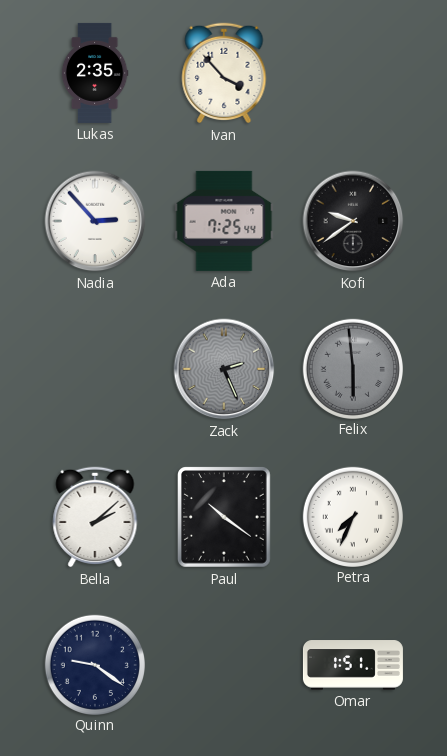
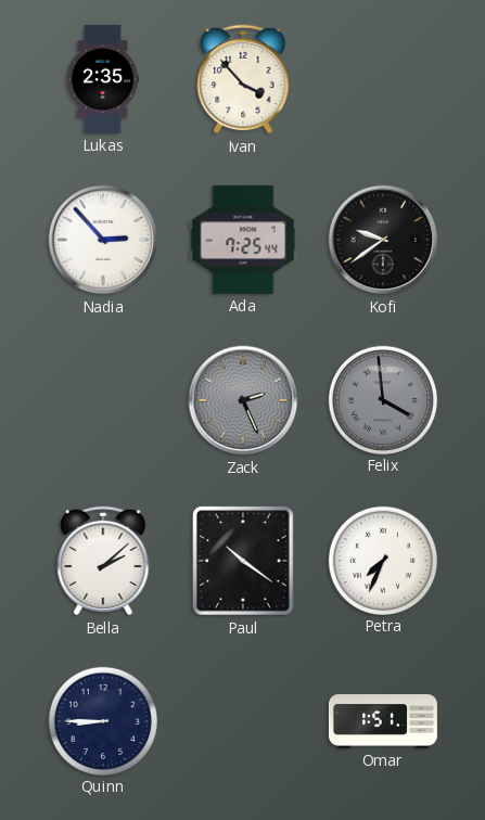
Felix: 5:59 -> 3:59
Quinn: 9:21 -> 8:45
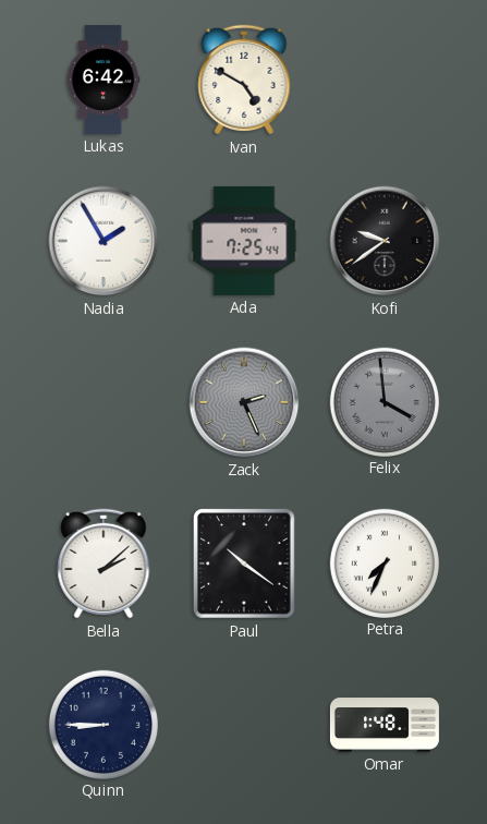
Lukas: 2:35 -> 6:42
Ivan: 3:53 -> 4:50
Nadia: 2:53 -> 1:55
Omar: 1:51 -> 1:48
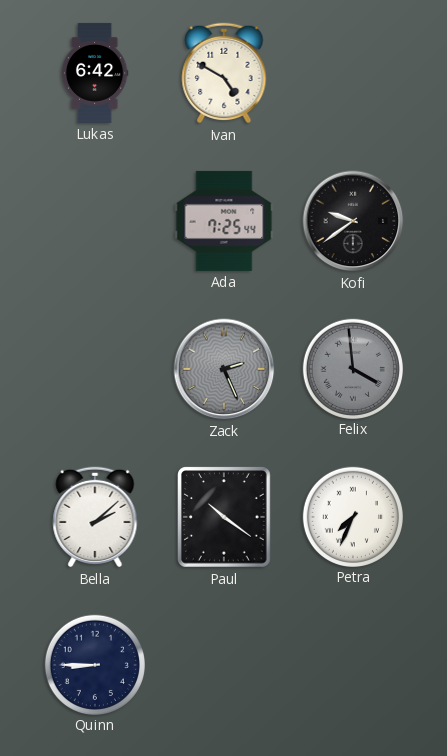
Nadia: 1:55 -> none
Omar: 1:48 -> none
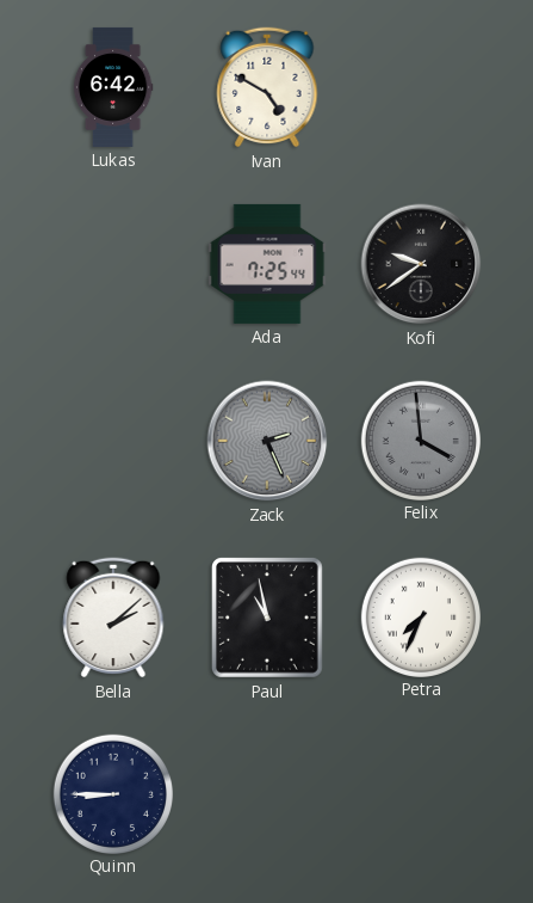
Paul: 10:21 -> 10:58
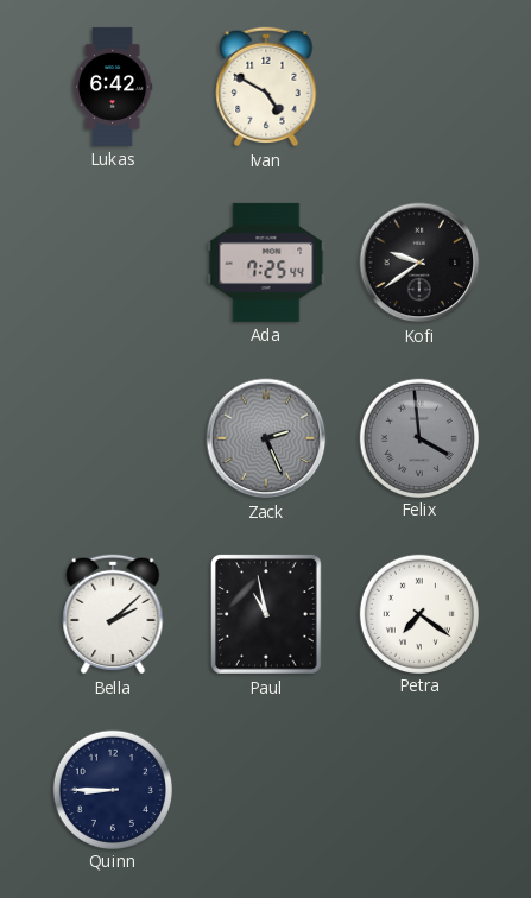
Petra: 7:34 -> 7:21
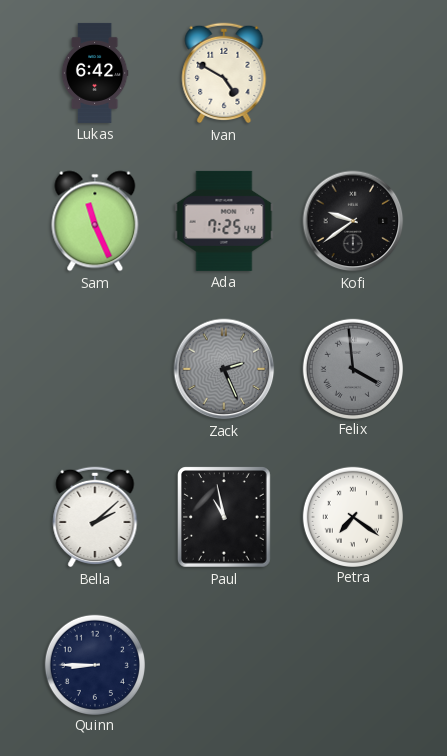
Sam: none -> 11:26
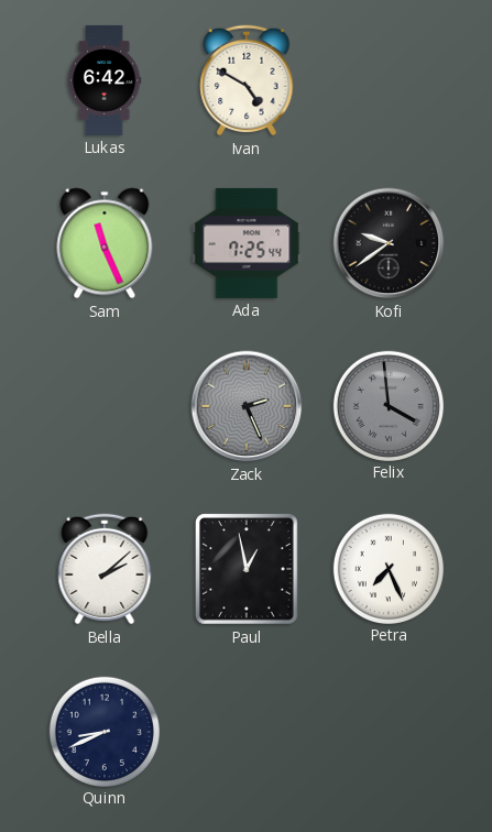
Paul: 10:58 -> 12:58
Petra: 7:21 -> 7:26
Quinn: 8:45 -> 8:41
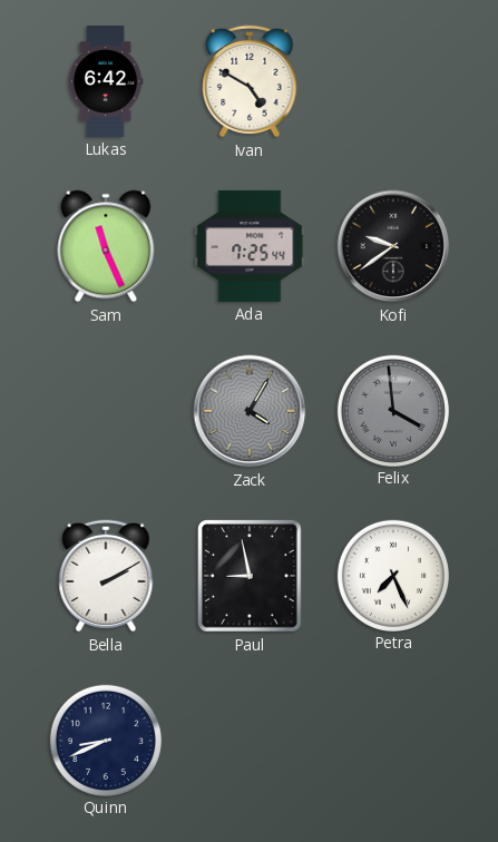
Zack: 2:26 -> 4:05
Bella: 2:08 -> 2:10
Paul: 12:58 -> 8:58
